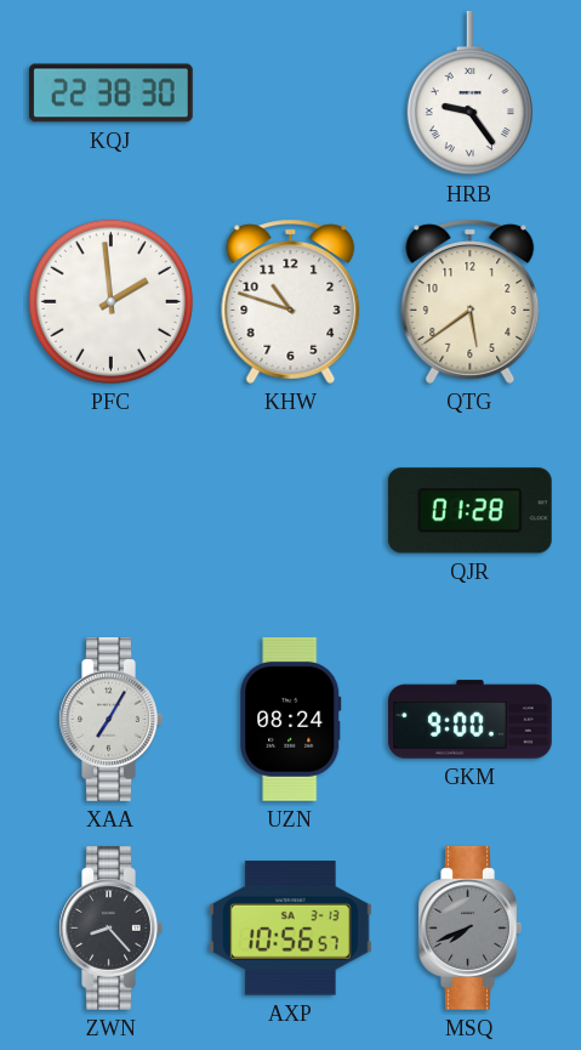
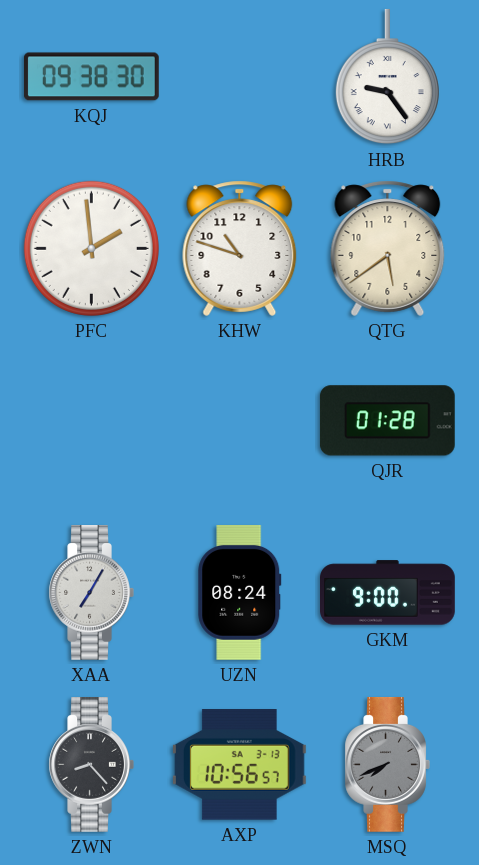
KQJ: 22:38 -> 09:38
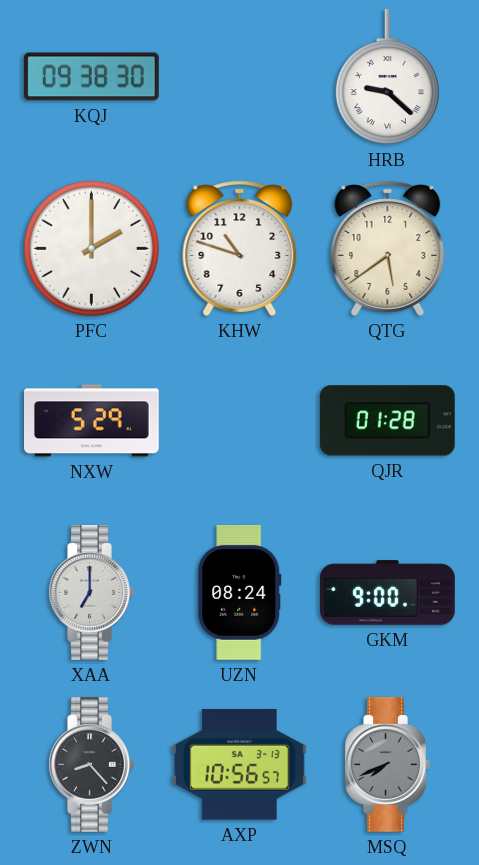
HRB: 9:24 -> 9:22
PFC: 1:59 -> 2:00
NXW: none -> 5:29
XAA: 7:05 -> 7:00
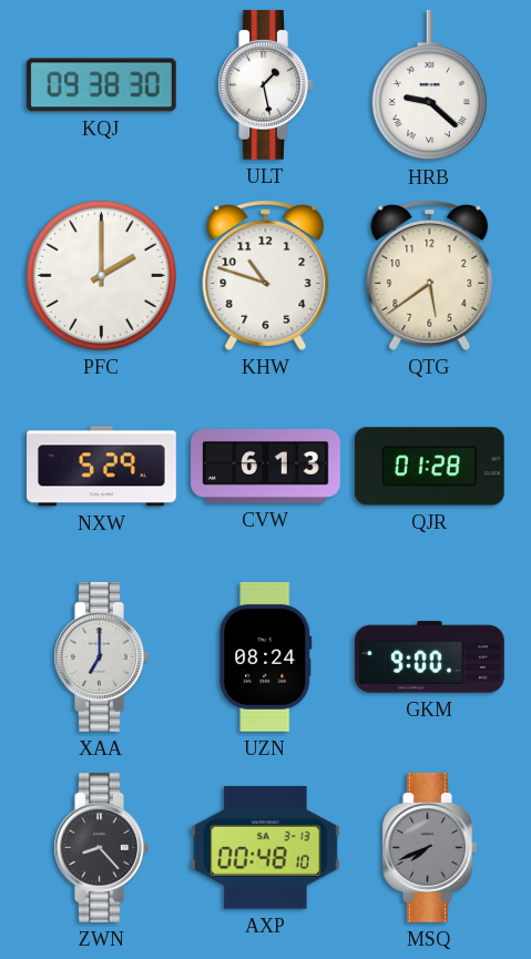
ULT: none -> 1:28
CVW: none -> 6:13
AXP: 10:56 -> 00:48
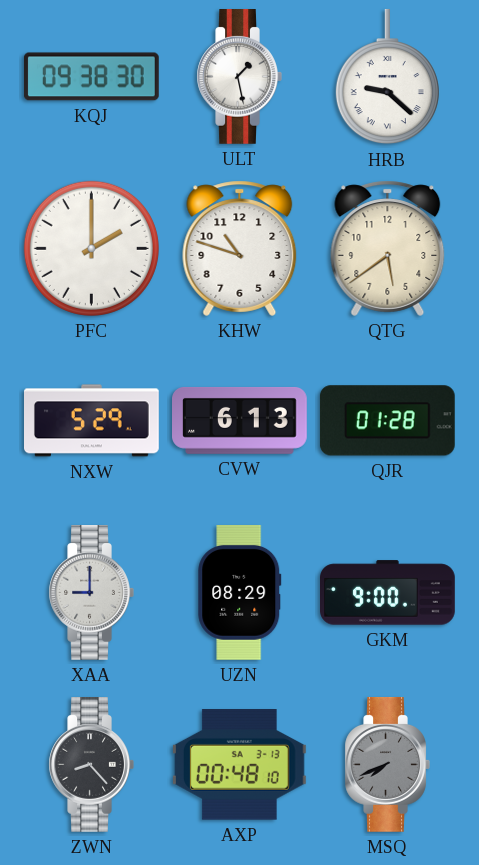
XAA: 7:00 -> 9:00
UZN: 08:24 -> 08:29
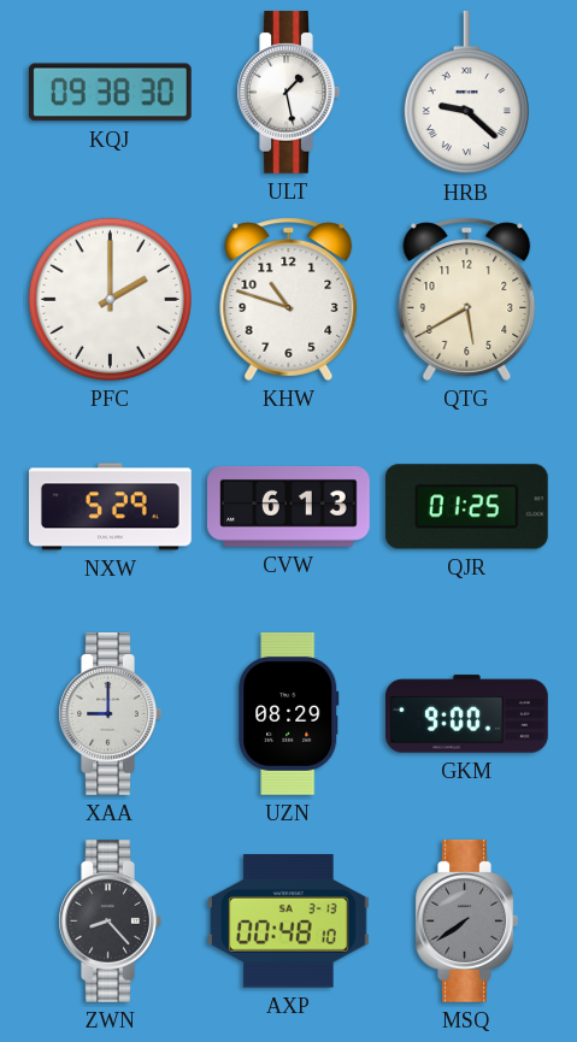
QTG: 5:39 -> 5:40
QJR: 01:28 -> 01:25
MSQ: 7:41 -> 7:39
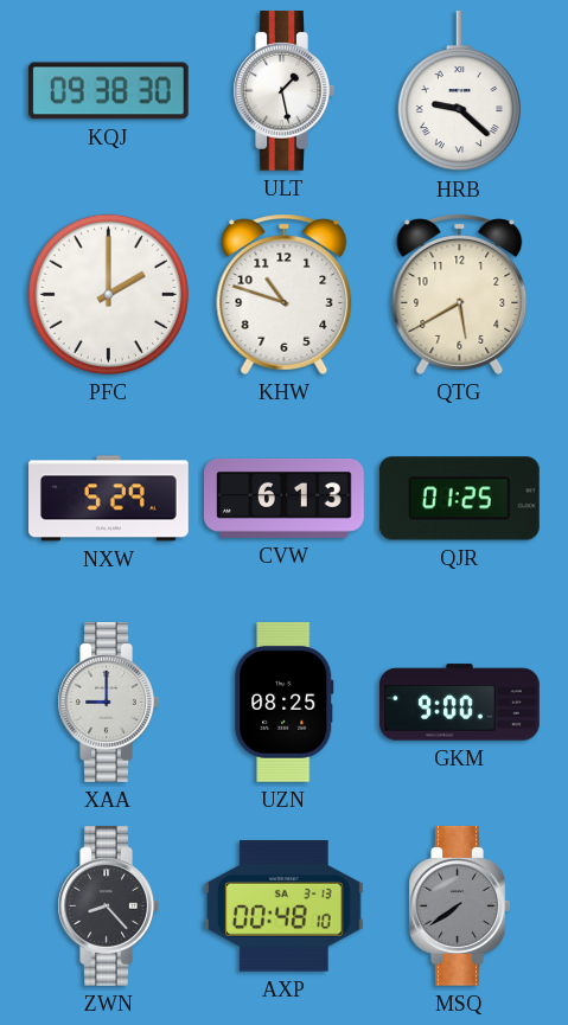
UZN: 08:29 -> 08:25
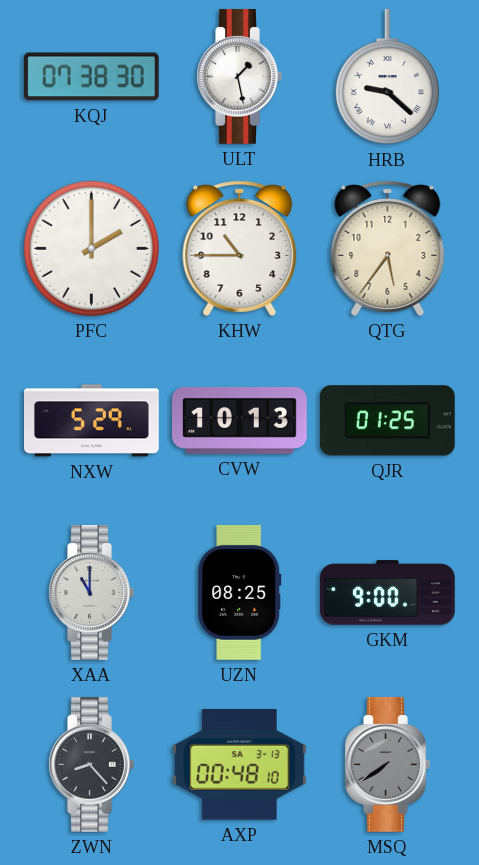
KQJ: 09:38 -> 07:38
KHW: 10:48 -> 10:45
QTG: 5:40 -> 5:36
CVW: 6:13 -> 10:13
XAA: 9:00 -> 11:00
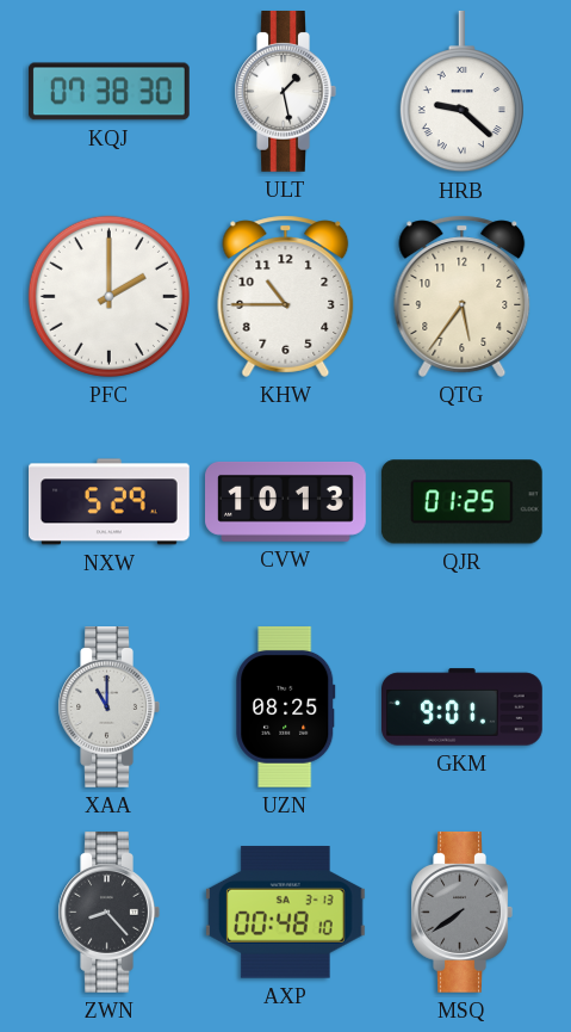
GKM: 9:00 -> 9:01
